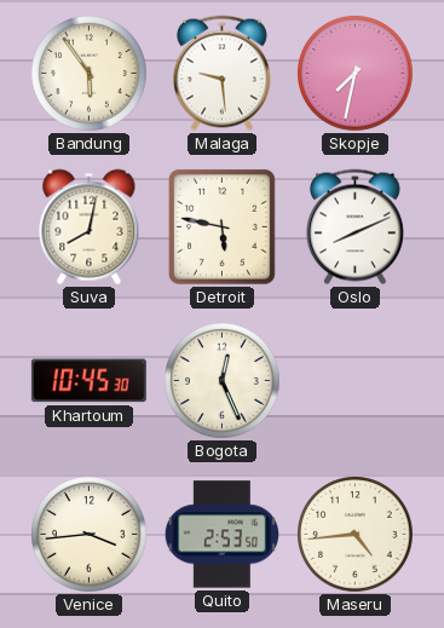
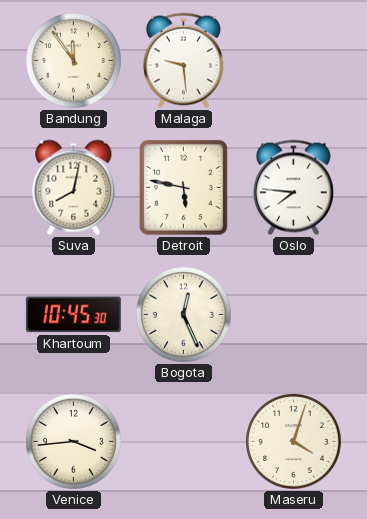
Bandung: 5:54 -> 11:54
Skopje: 7:32 -> none
Oslo: 8:11 -> 7:46
Quito: 2:53 -> none
Maseru: 4:44 -> 4:03
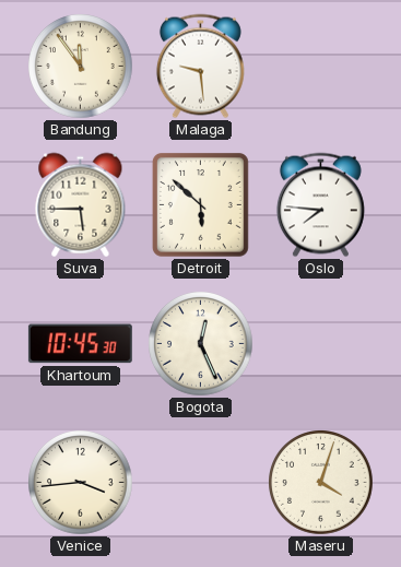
Suva: 8:02 -> 5:45
Detroit: 5:47 -> 5:52
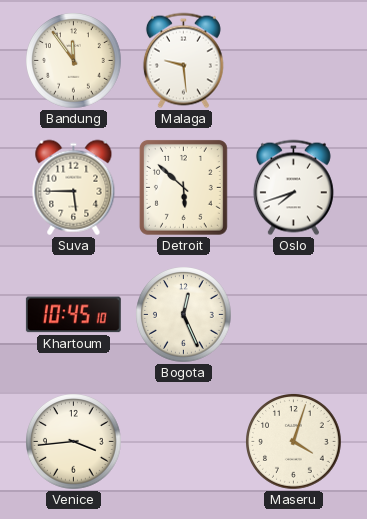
Oslo: 7:46 -> 7:42
Khartoum: 10:45:30 -> 10:45:10
